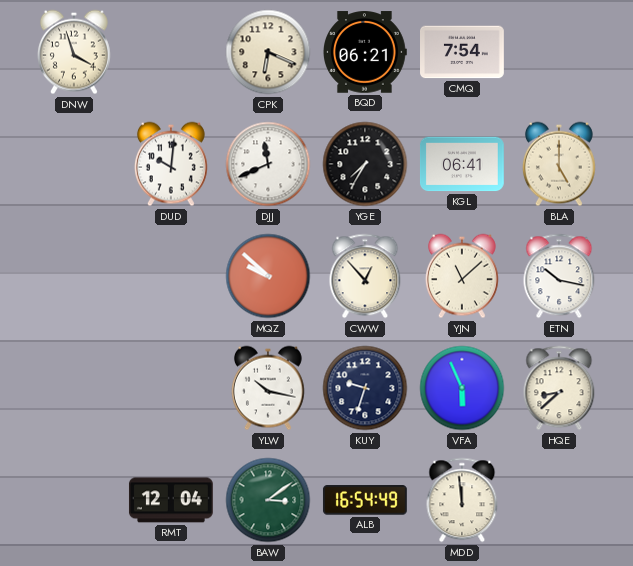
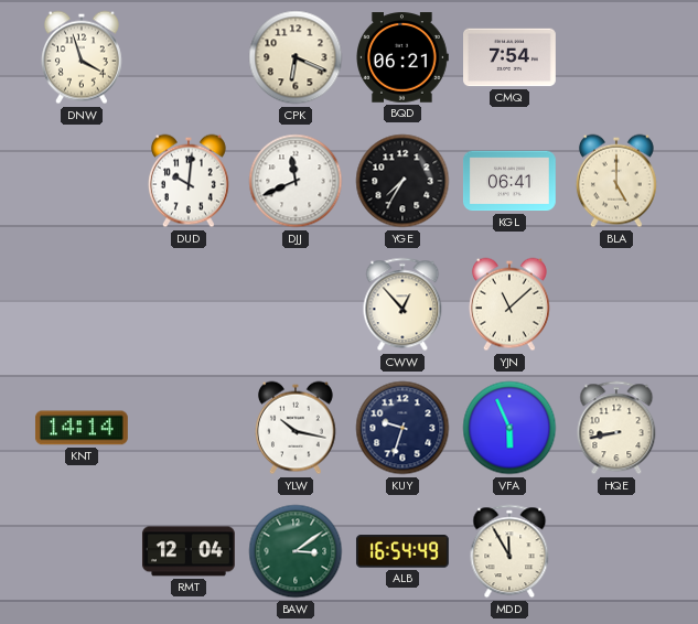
MQZ: 9:52 -> none
ETN: 10:17 -> none
KNT: none -> 14:14
HQE: 8:38 -> 8:43
MDD: 11:59 -> 11:55
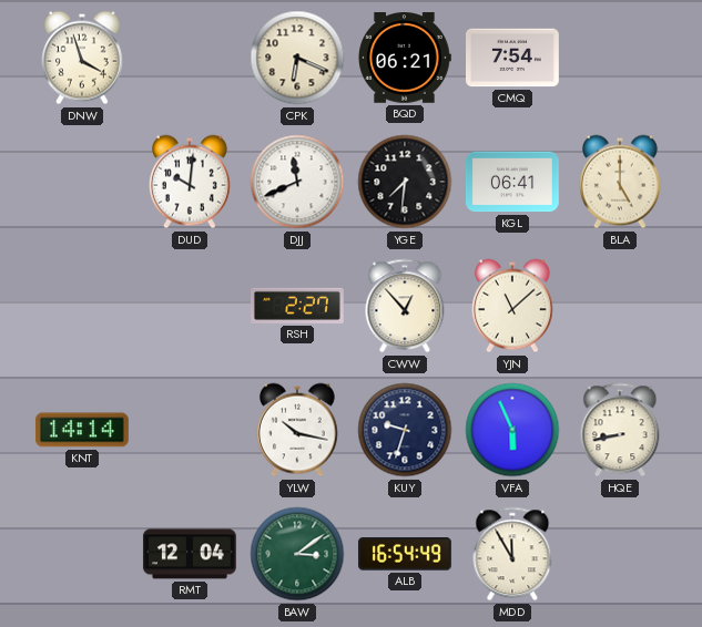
YGE: 7:35 -> 7:31
RSH: none -> 2:27
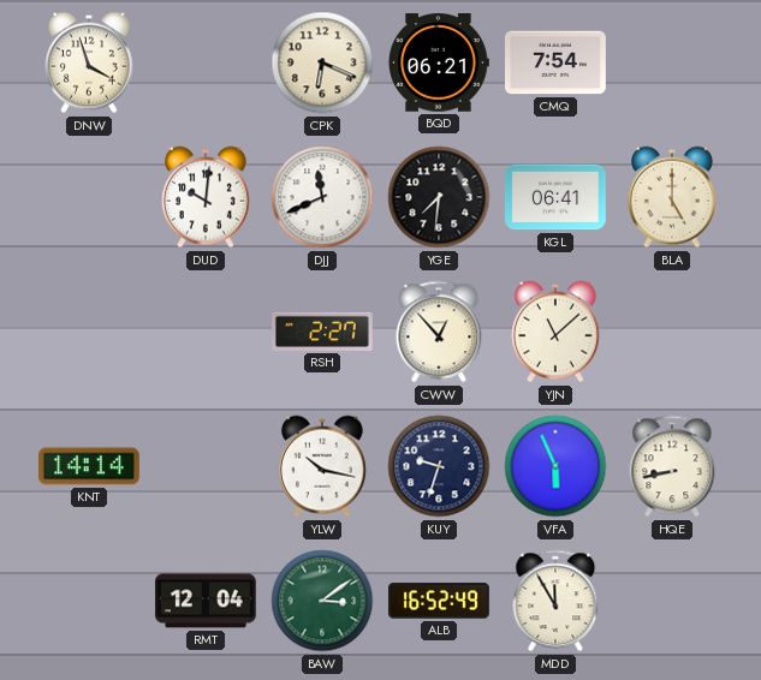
ALB: 16:54 -> 16:52
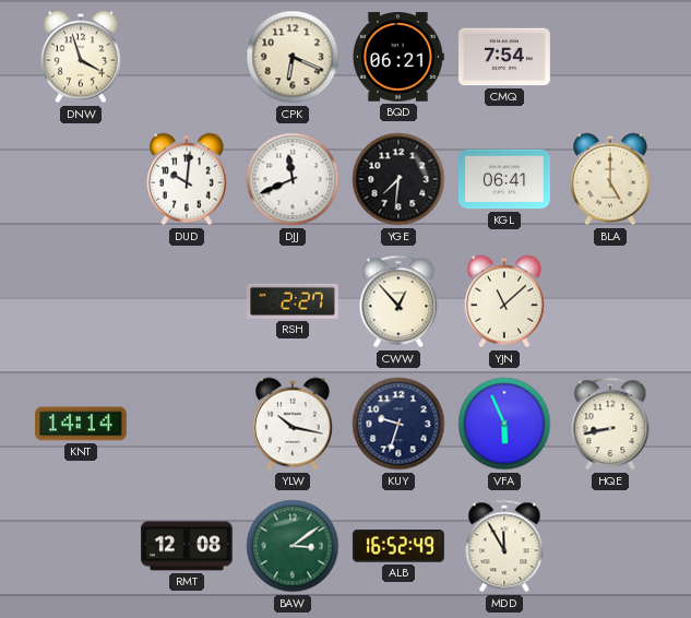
RMT: 12:04 -> 12:08
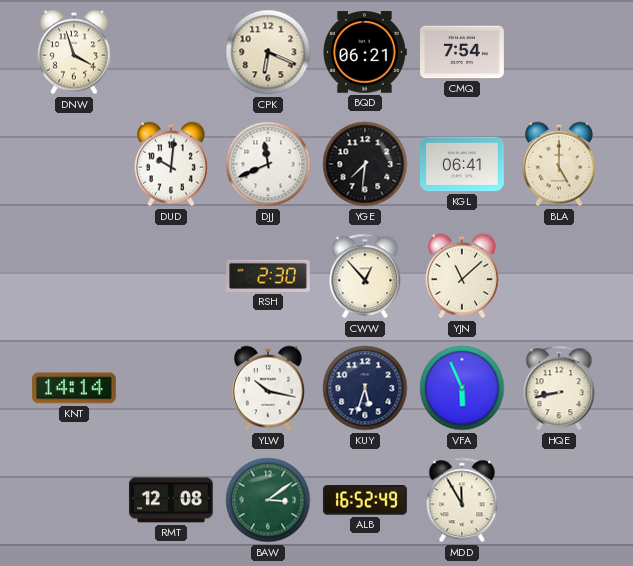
RSH: 2:27 -> 2:30
KUY: 9:33 -> 5:33
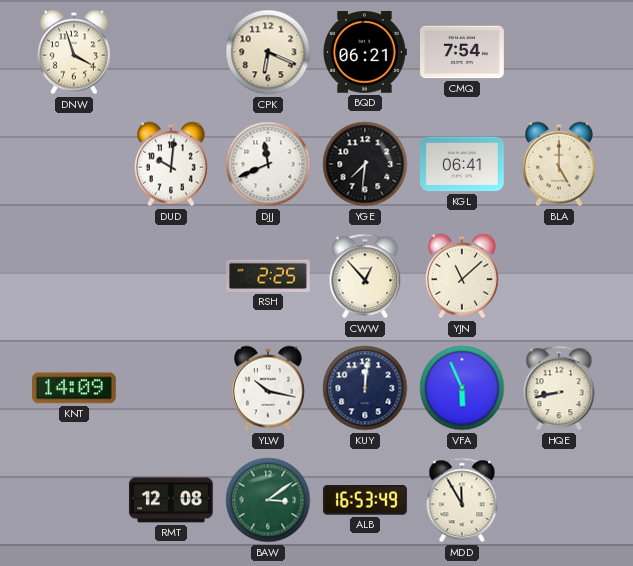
RSH: 2:30 -> 2:25
KNT: 14:14 -> 14:09
KUY: 5:33 -> 12:01
ALB: 16:52 -> 16:53
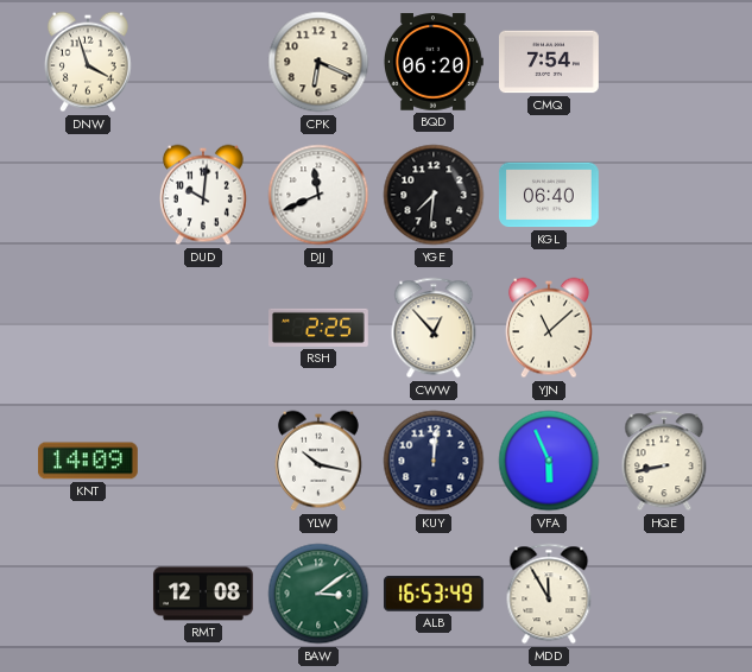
BQD: 06:21 -> 06:20
KGL: 06:41 -> 06:40
BLA: 5:00 -> none
